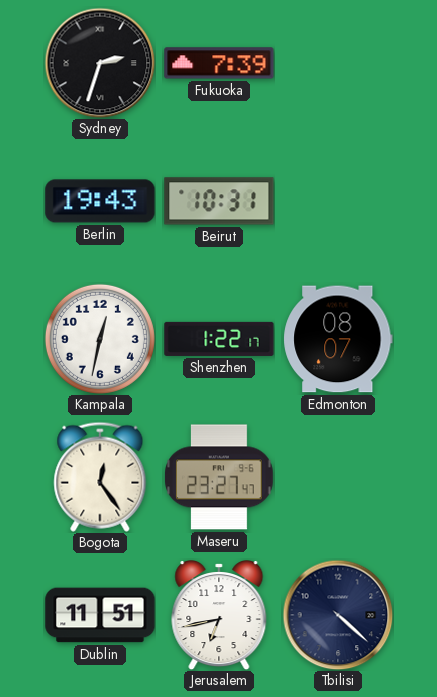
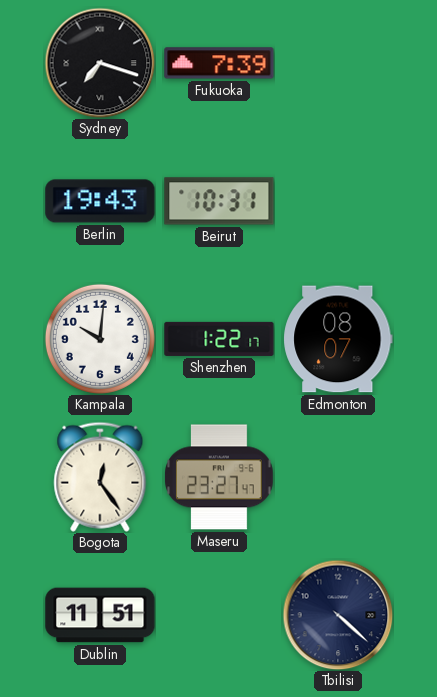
Sydney: 2:33 -> 7:18
Kampala: 12:32 -> 10:01
Jerusalem: 6:43 -> none
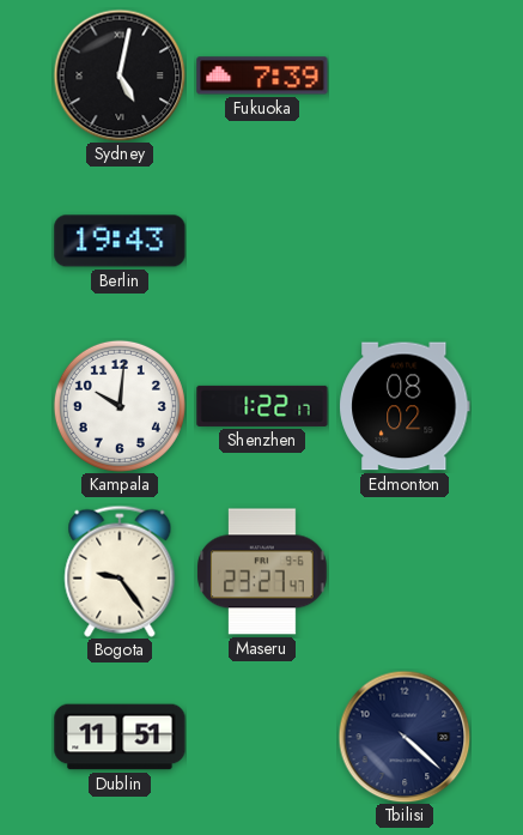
Sydney: 7:18 -> 5:02
Beirut: 10:31 -> none
Edmonton: 08:07 -> 08:02
Bogota: 12:24 -> 9:24
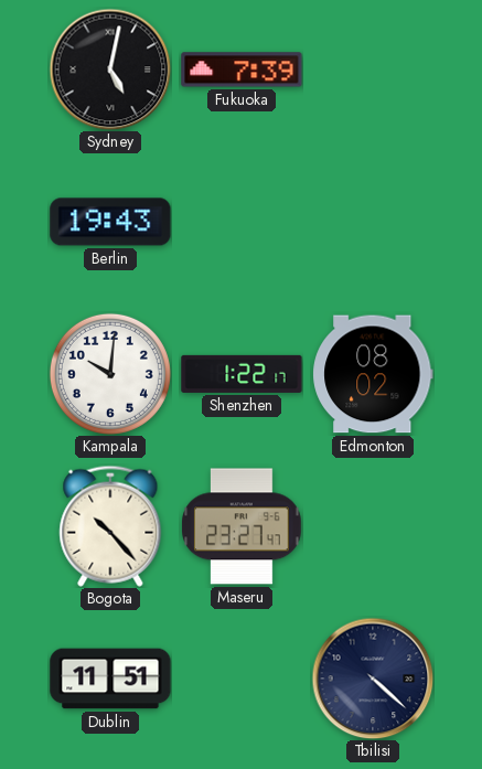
Bogota: 9:24 -> 10:23
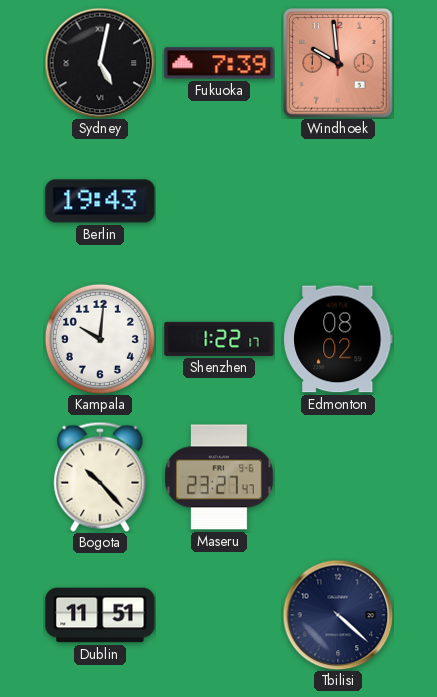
Windhoek: none -> 9:59
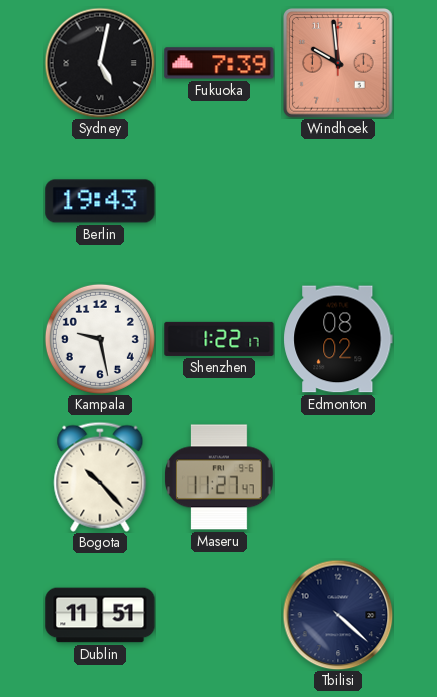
Kampala: 10:01 -> 9:28
Maseru: 23:27 -> 11:27
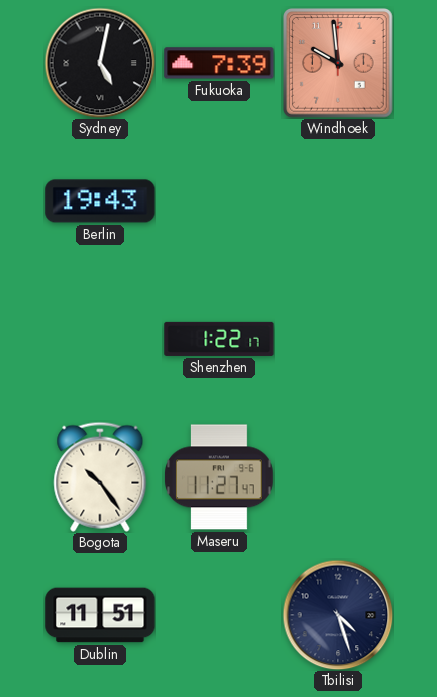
Kampala: 9:28 -> none
Edmonton: 08:02 -> none
Bogota: 10:23 -> 10:24
Tbilisi: 4:22 -> 4:27
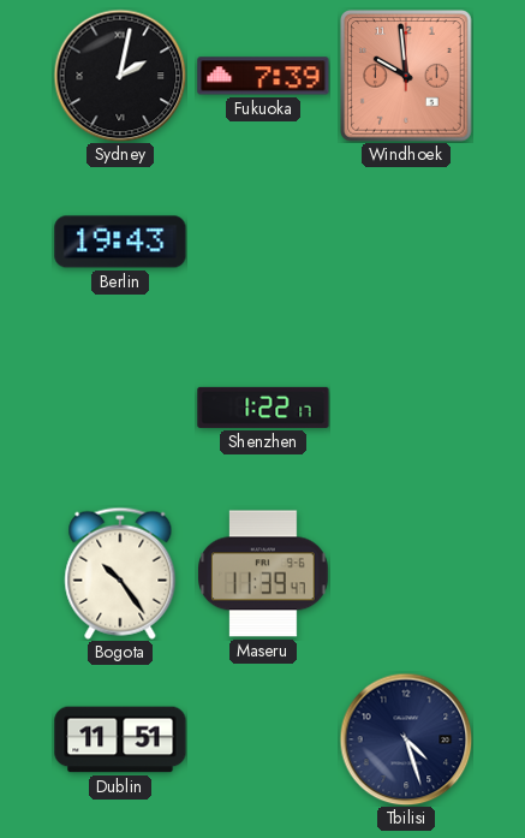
Sydney: 5:02 -> 2:02
Maseru: 11:27 -> 11:39
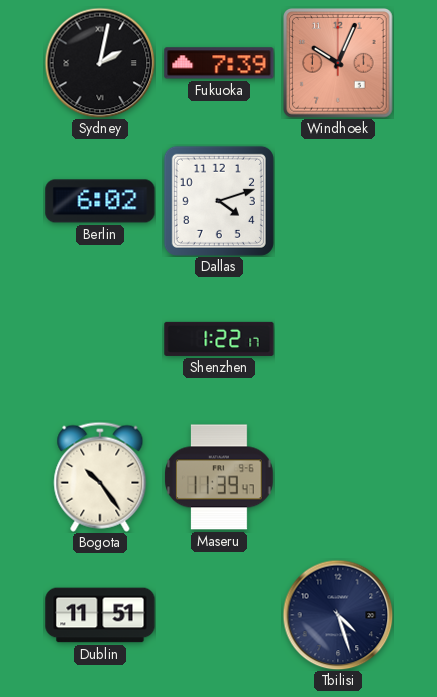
Windhoek: 9:59 -> 10:04
Berlin: 19:43 -> 6:02
Dallas: none -> 4:12
